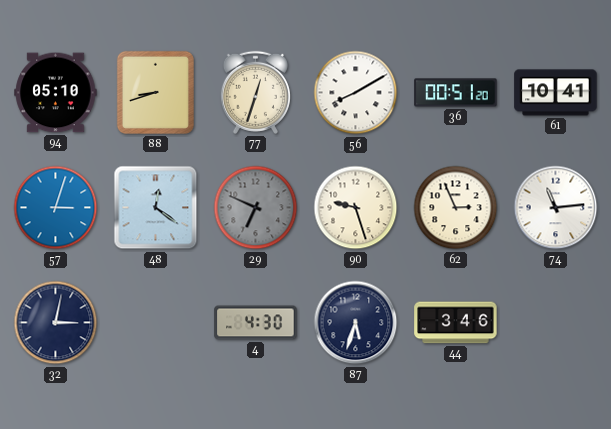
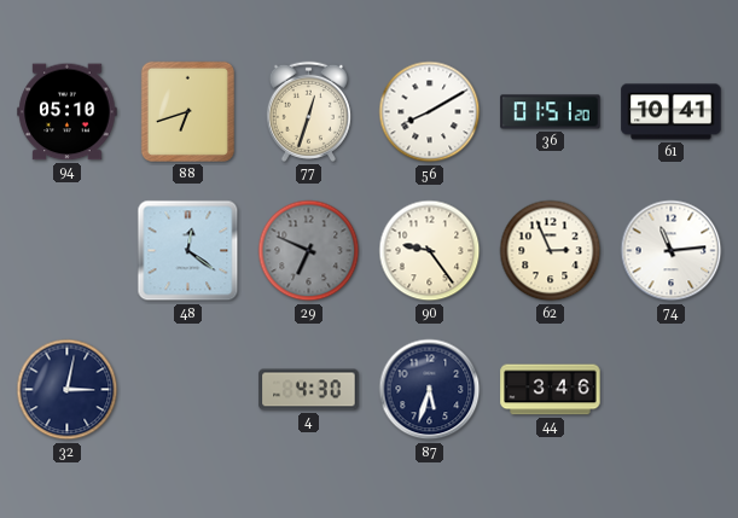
88: 8:42 -> 6:42
36: 00:51 -> 01:51
57: 3:03 -> none
90: 9:27 -> 9:24
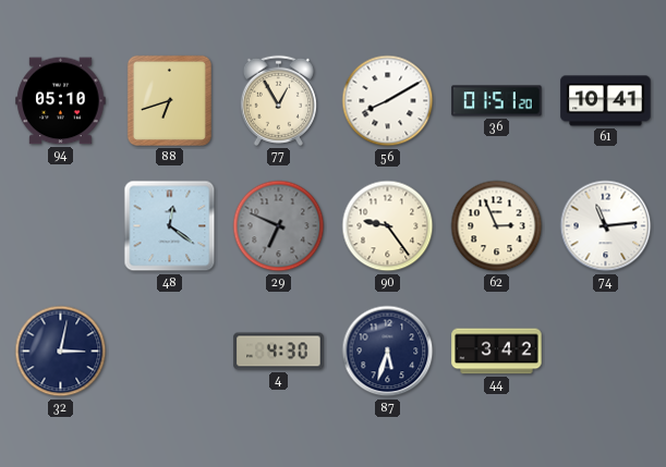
77: 12:33 -> 12:55
44: 3:46 -> 3:42
